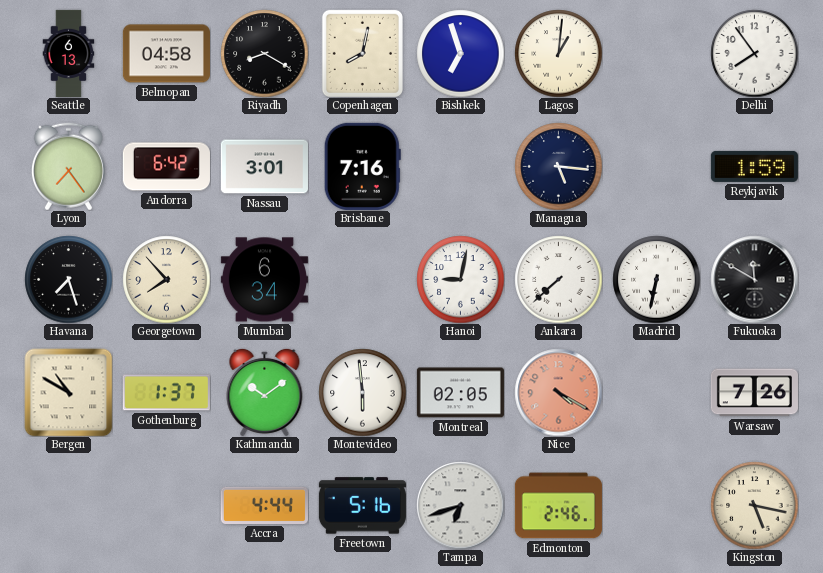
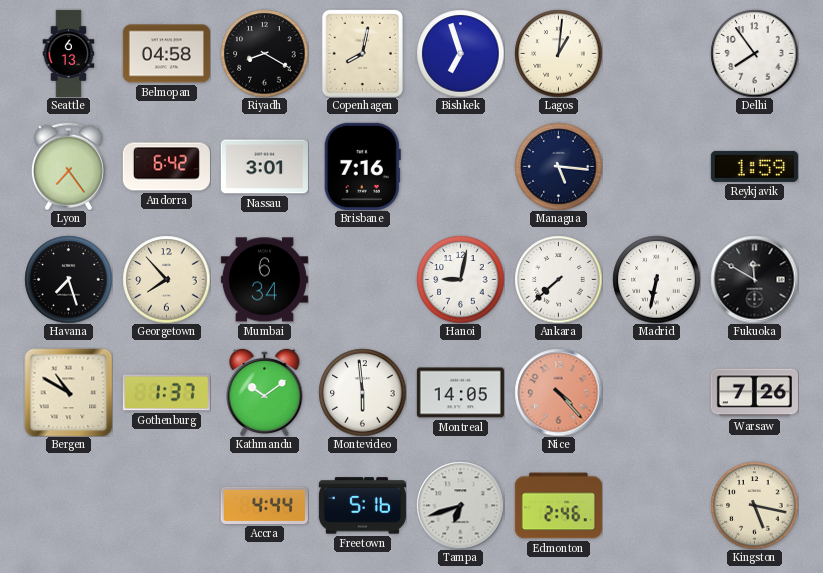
Montreal: 02:05 -> 14:05
Nice: 4:20 -> 4:23
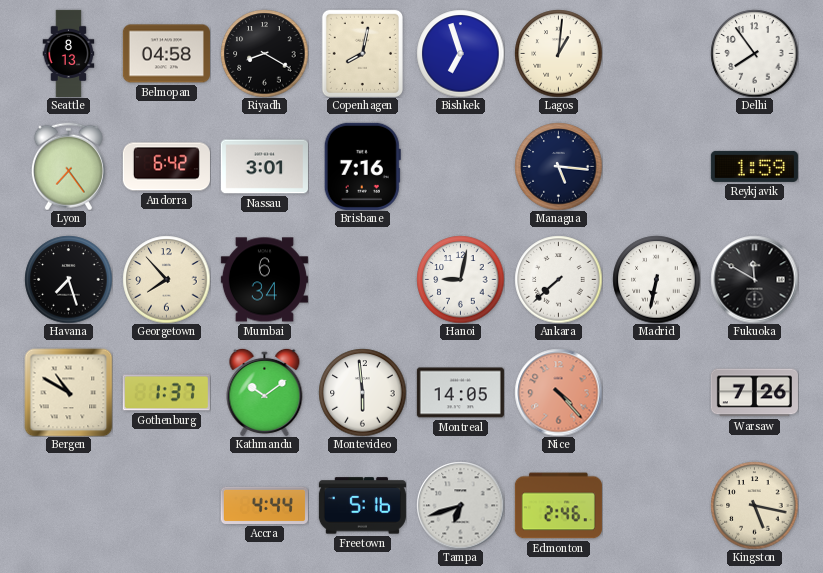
Seattle: 6:13 -> 8:13
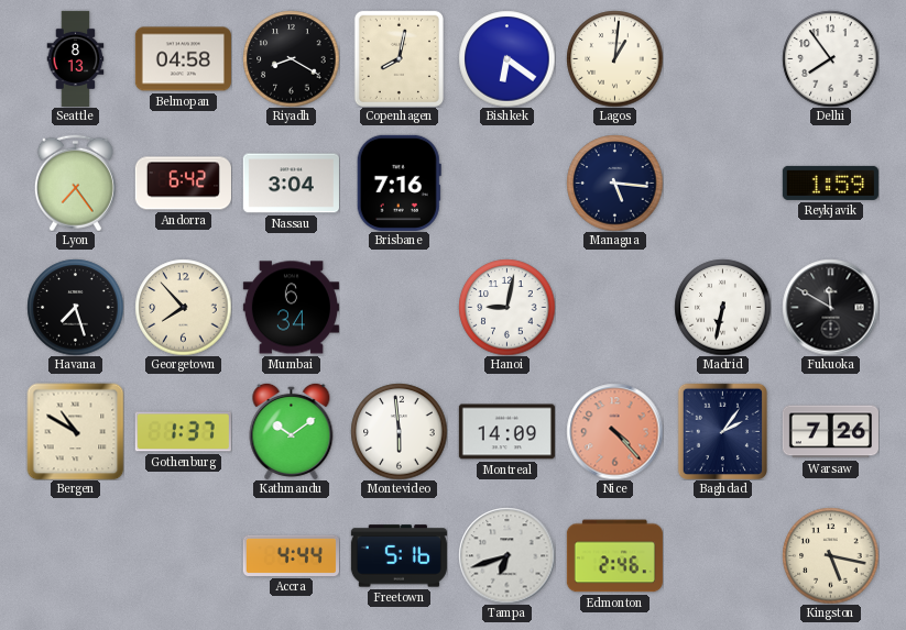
Bishkek: 6:57 -> 6:21
Nassau: 3:01 -> 3:04
Ankara: 7:38 -> none
Montreal: 14:05 -> 14:09
Baghdad: none -> 2:06
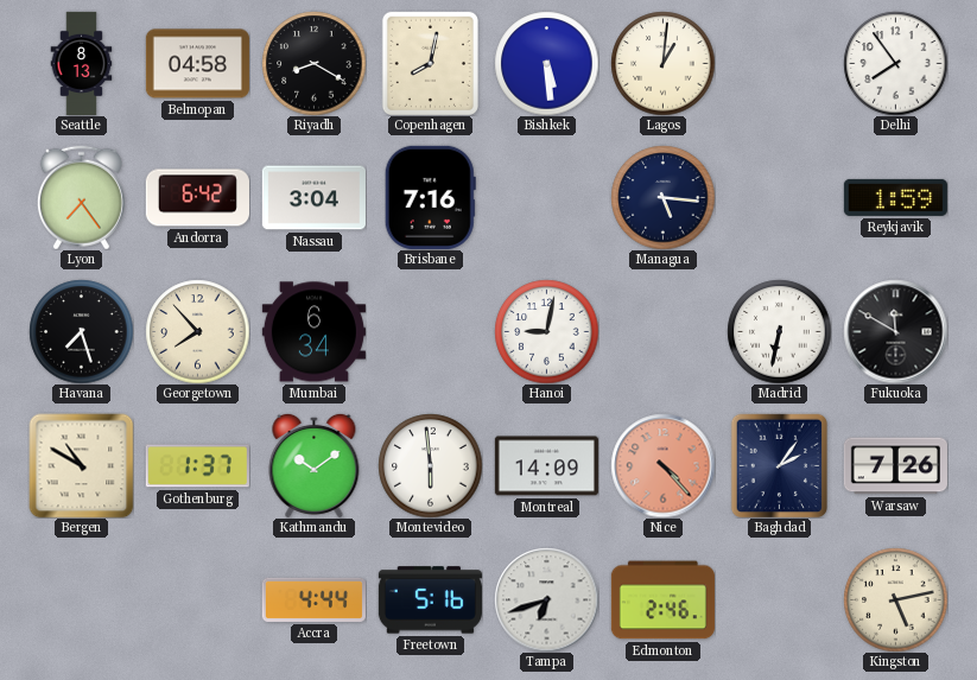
Bishkek: 6:21 -> 5:29
Kingston: 5:17 -> 5:13
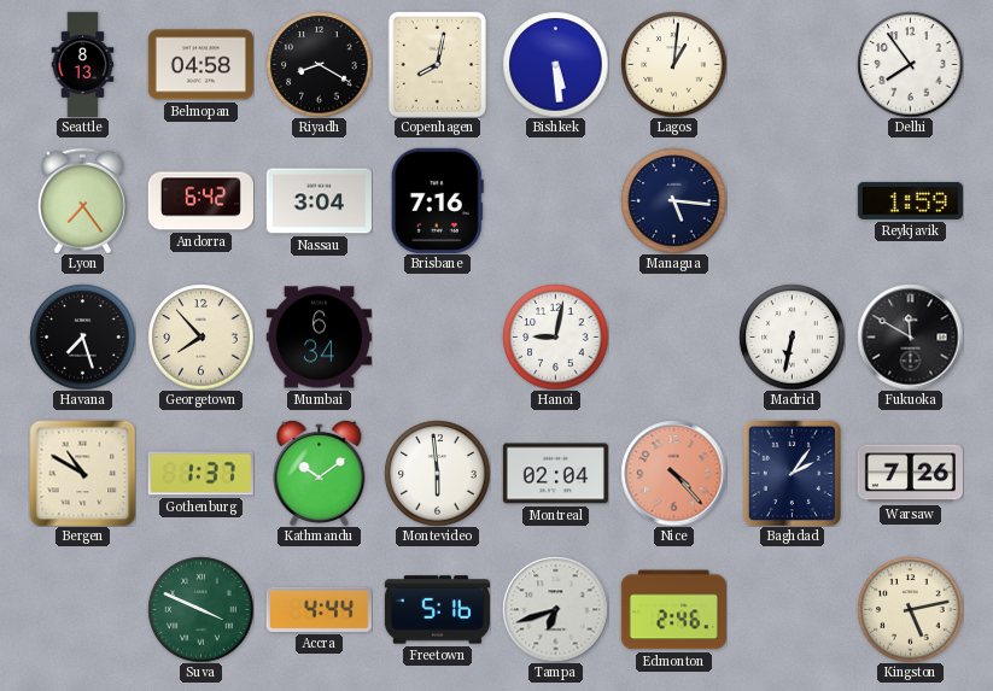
Montreal: 14:09 -> 02:04
Suva: none -> 3:49
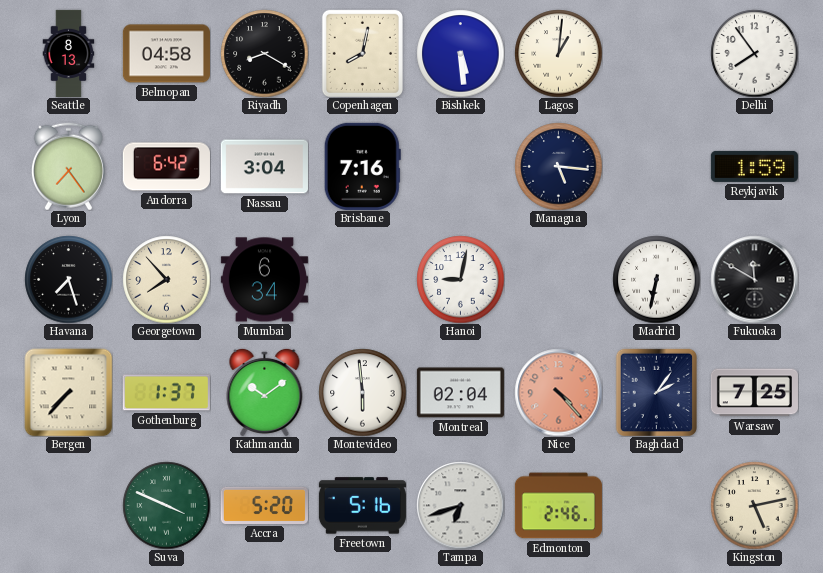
Bergen: 10:50 -> 7:37
Warsaw: 7:26 -> 7:25
Accra: 4:44 -> 5:20
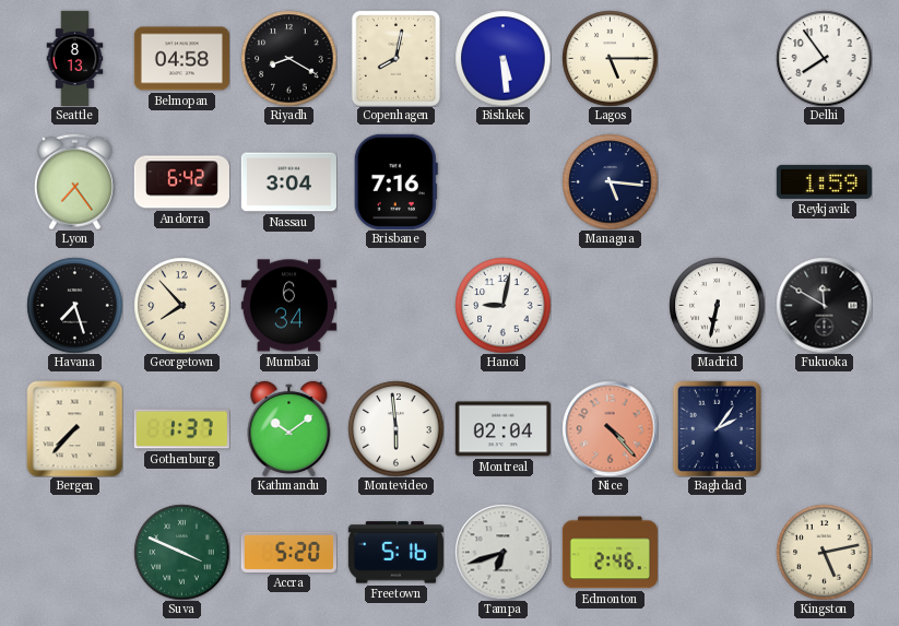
Lagos: 1:01 -> 5:15
Warsaw: 7:25 -> none
